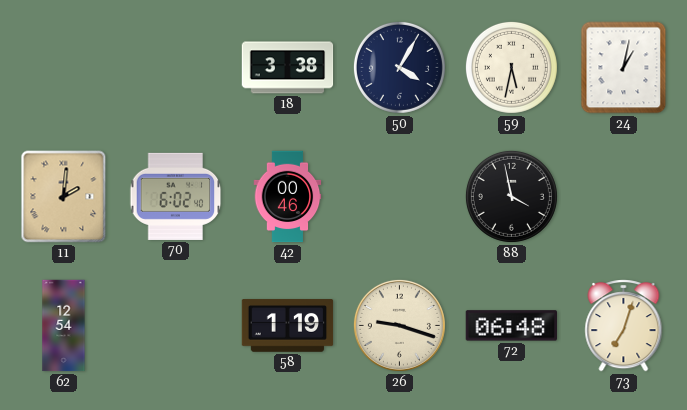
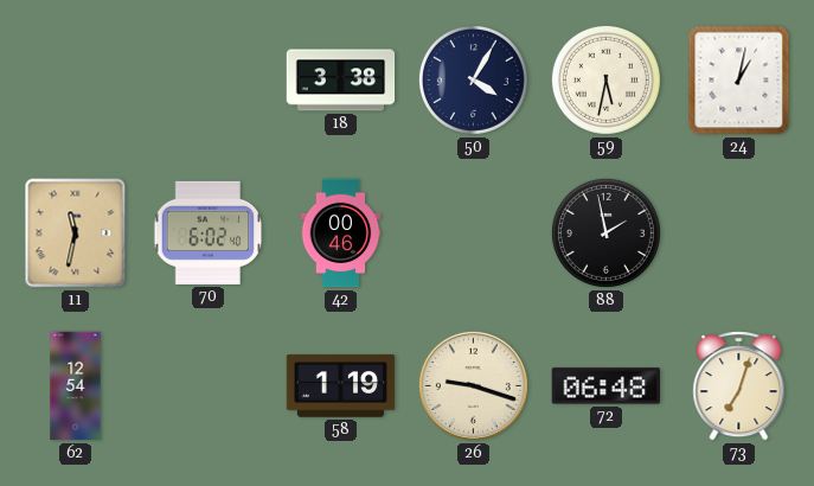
11: 2:01 -> 11:32
88: 3:58 -> 1:58
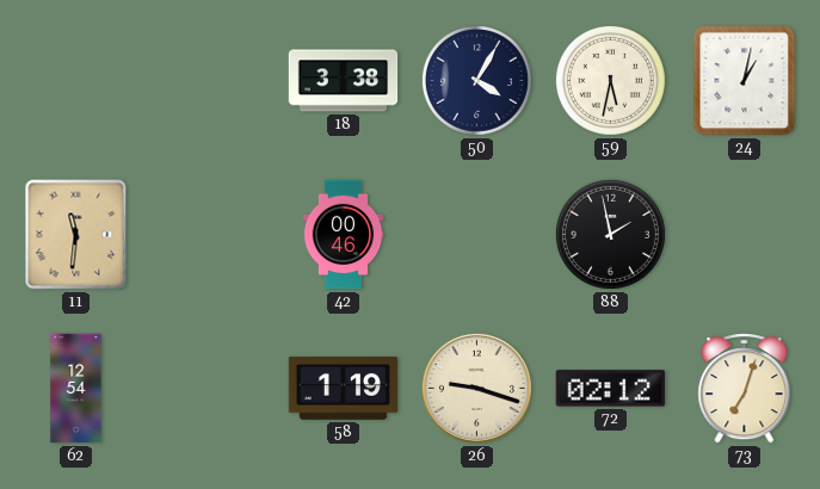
11: 11:32 -> 11:31
70: 6:02 -> none
72: 06:48 -> 02:12
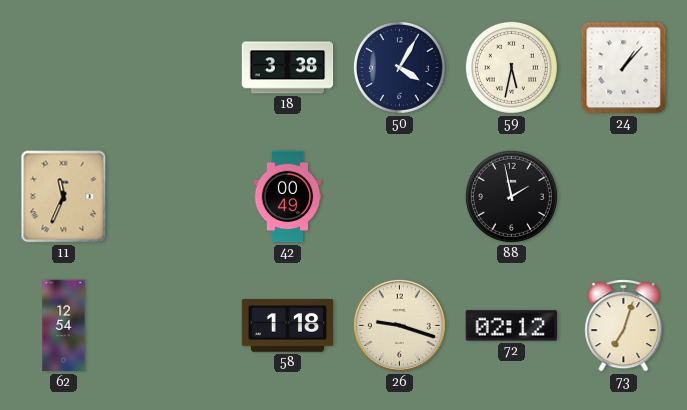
24: 1:02 -> 1:07
11: 11:31 -> 11:34
42: 00:46 -> 00:49
58: 1:19 -> 1:18
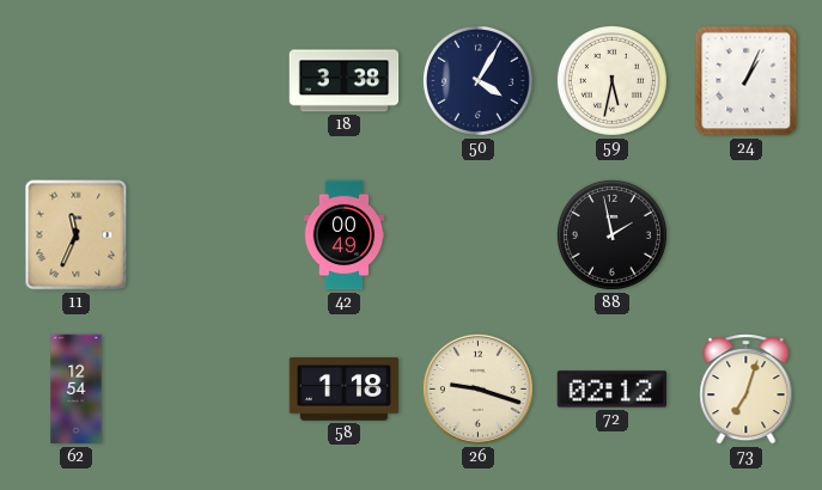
24: 1:07 -> 1:04
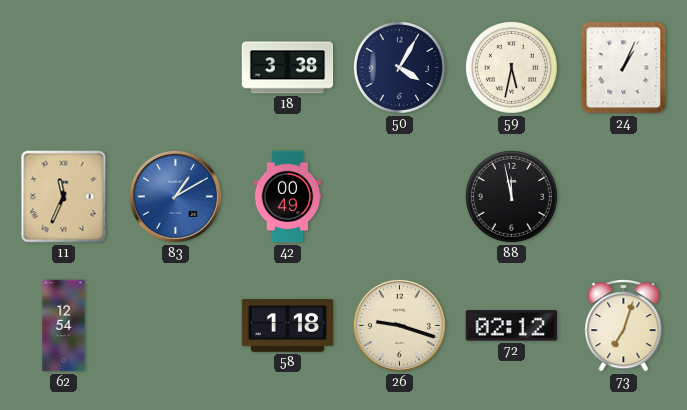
83: none -> 1:10
88: 1:58 -> 11:58
